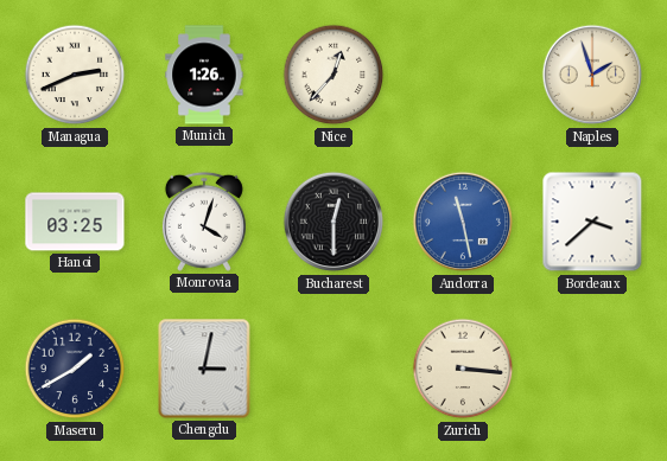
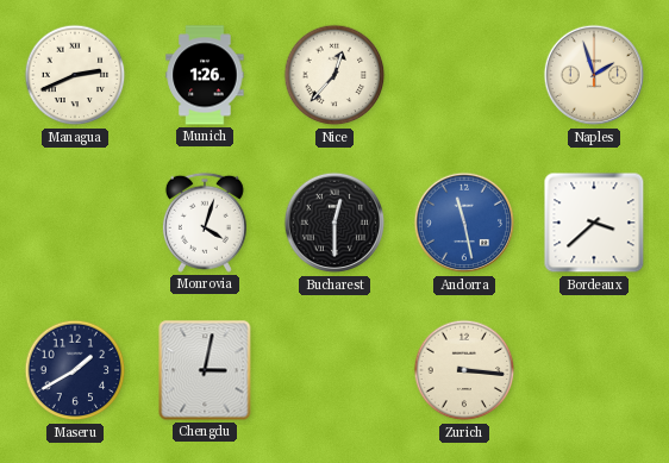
Hanoi: 03:25 -> none
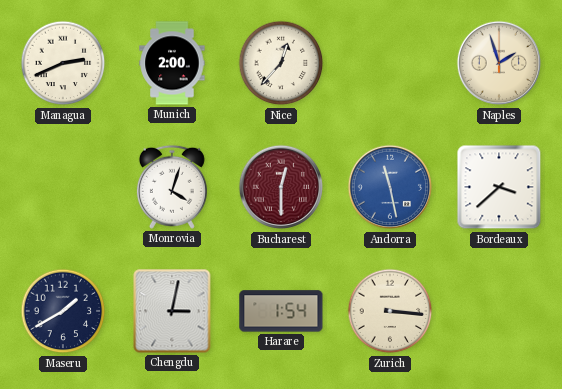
Munich: 1:26 -> 2:00
Bucharest dial: black -> burgundy
Harare: none -> 1:54
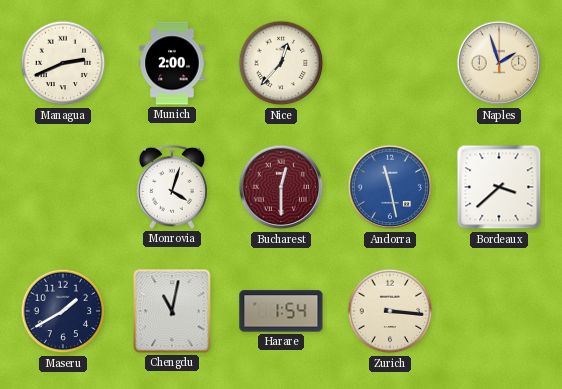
Chengdu: 3:02 -> 11:02
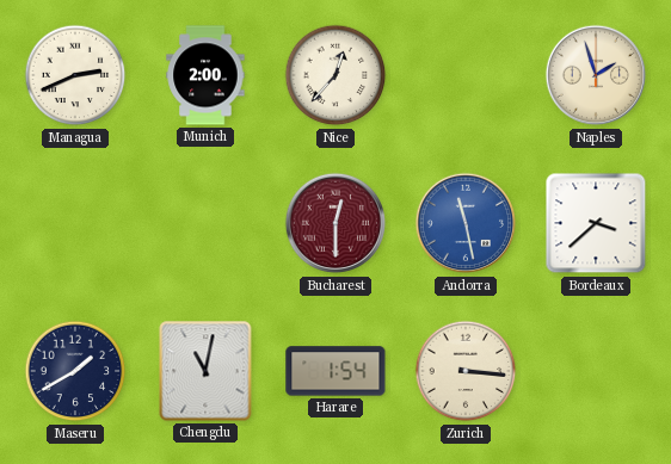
Monrovia: 4:03 -> none
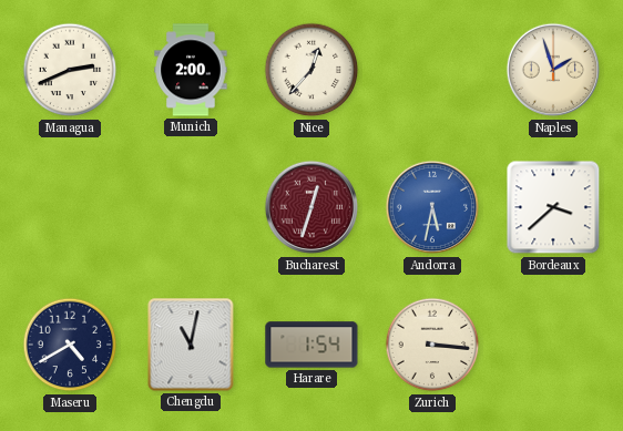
Bucharest: 12:30 -> 12:33
Andorra: 11:28 -> 5:32
Maseru: 1:40 -> 4:40
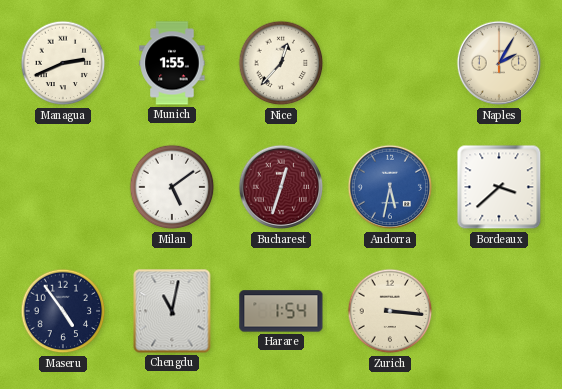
Munich: 2:00 -> 1:55
Naples: 1:57 -> 2:05
Milan: none -> 5:09
Maseru: 4:40 -> 4:54
